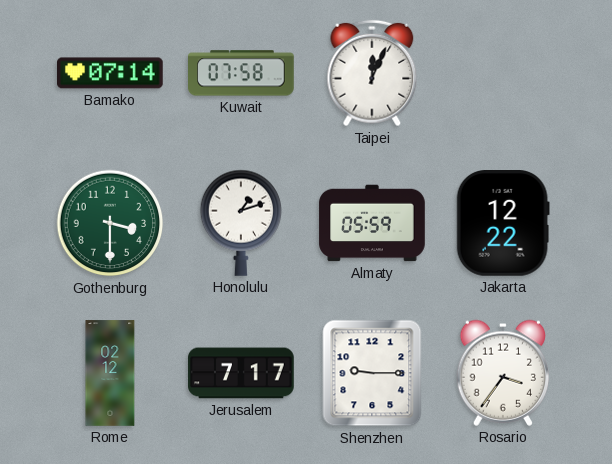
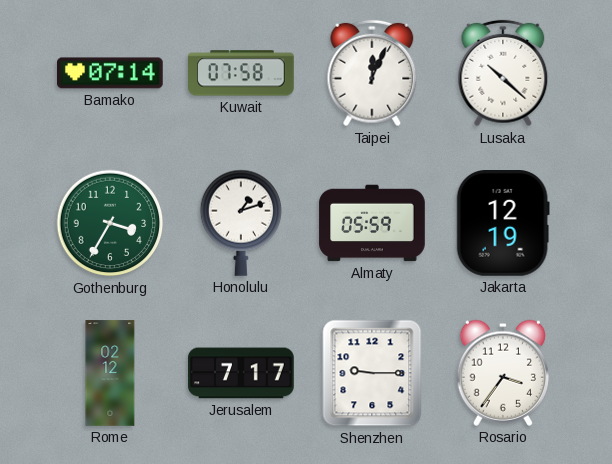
Lusaka: none -> 10:22
Gothenburg: 3:30 -> 3:35
Jakarta: 12:22 -> 12:19
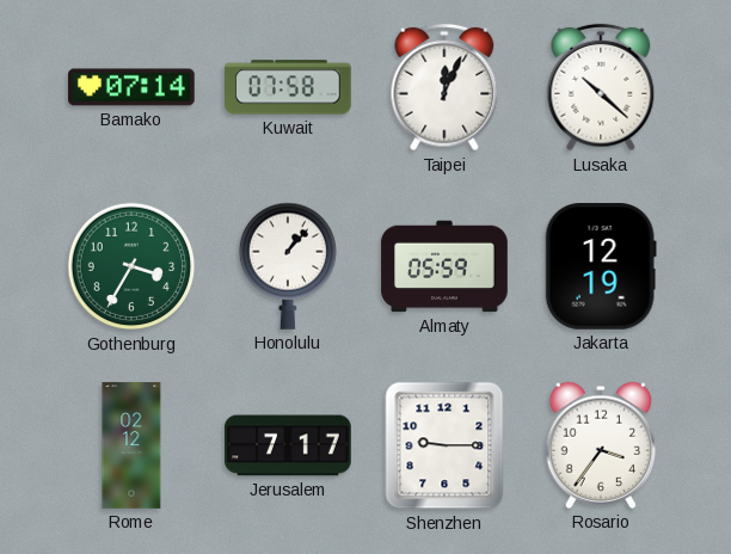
Honolulu: 1:12 -> 1:07
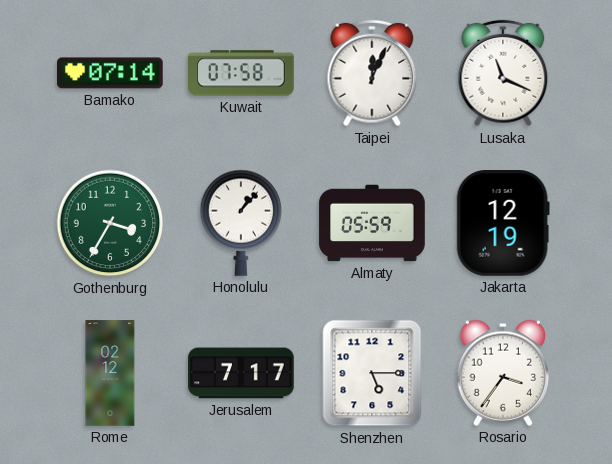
Lusaka: 10:22 -> 11:19
Shenzhen: 9:15 -> 5:15
